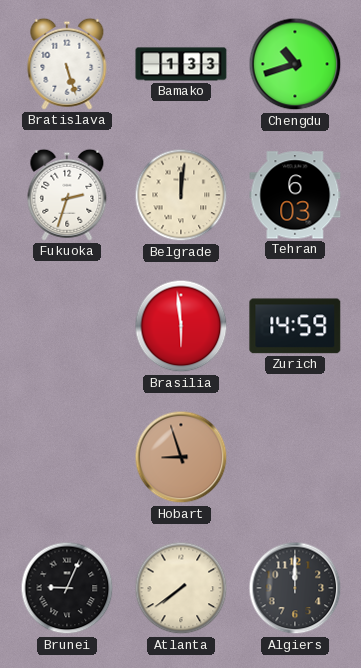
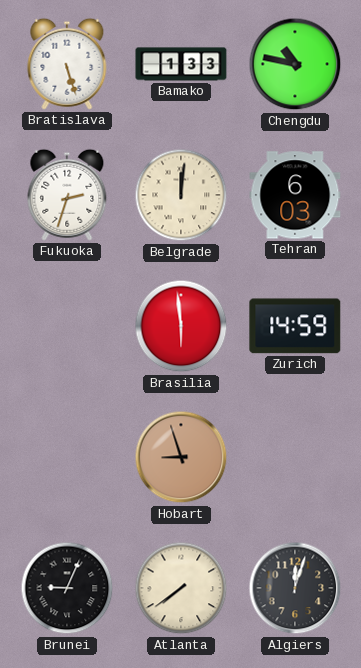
Chengdu: 10:42 -> 10:47
Algiers: 12:00 -> 12:03
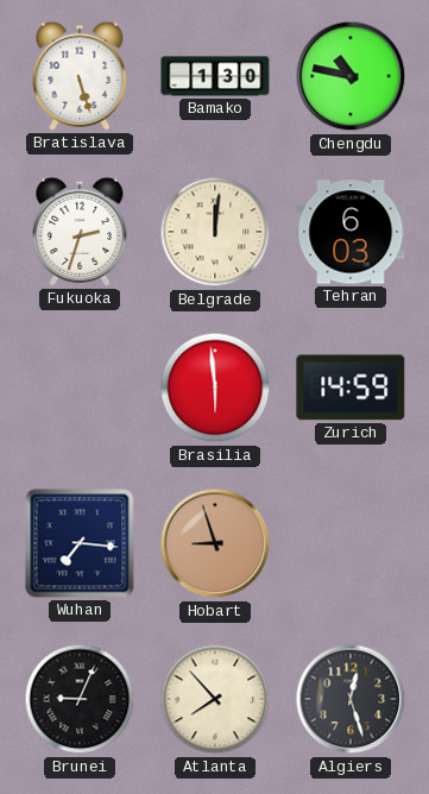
Bamako: 1:33 -> 1:30
Wuhan: none -> 7:16
Atlanta: 7:39 -> 7:53
Algiers: 12:03 -> 12:27
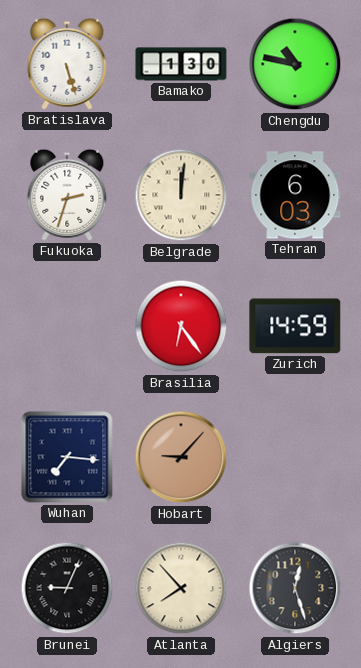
Brasilia: 5:59 -> 6:24
Hobart: 8:57 -> 9:07
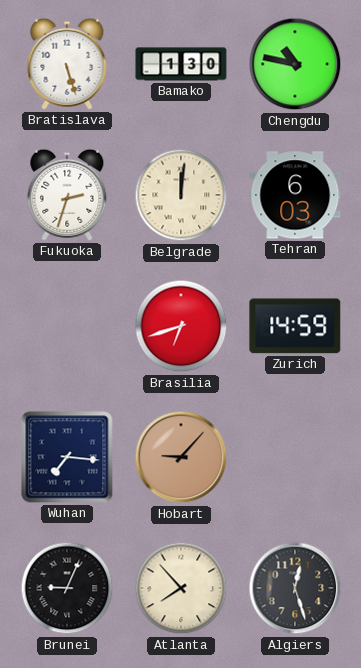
Brasilia: 6:24 -> 6:42
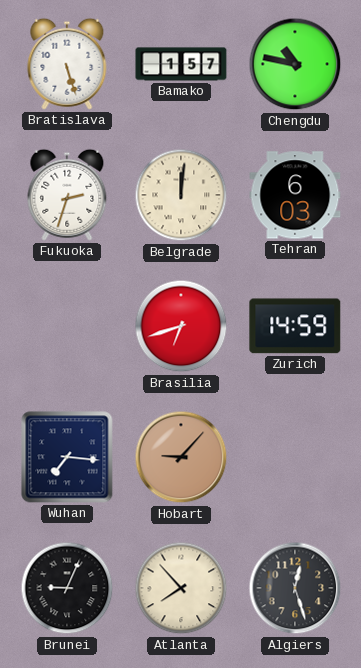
Bamako: 1:30 -> 1:57
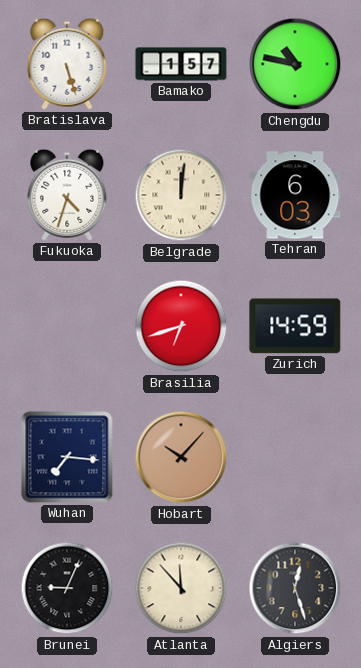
Fukuoka: 2:33 -> 4:33
Hobart: 9:07 -> 10:07
Atlanta: 7:53 -> 11:53
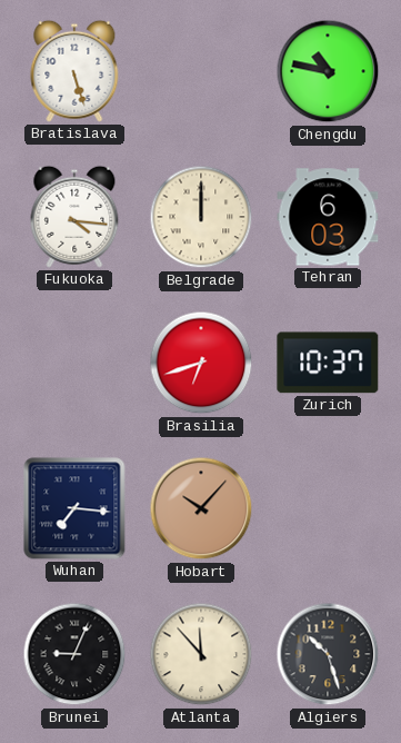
Bamako: 1:57 -> none
Fukuoka: 4:33 -> 4:16
Belgrade: 12:01 -> 12:00
Zurich: 14:59 -> 10:37
Algiers: 12:27 -> 10:27
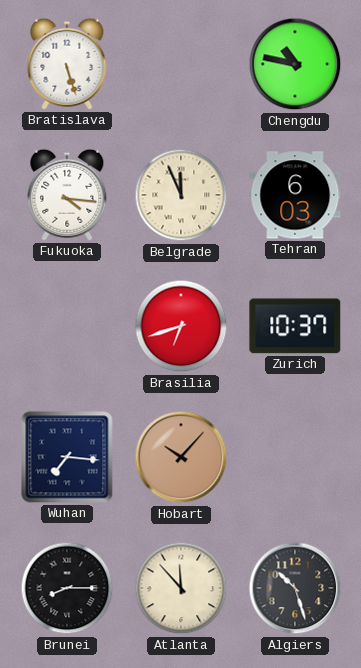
Belgrade: 12:00 -> 11:56
Brunei: 9:04 -> 8:15
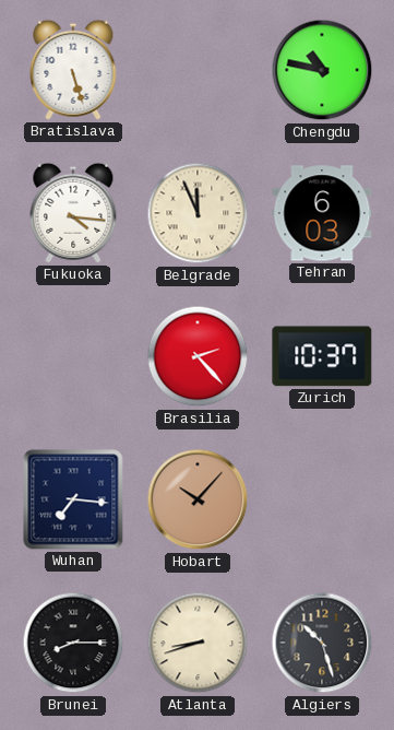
Brasilia: 6:42 -> 2:23
Atlanta: 11:53 -> 8:42
